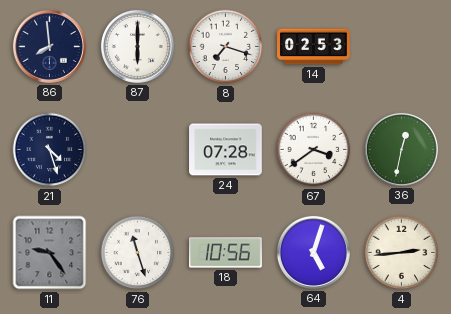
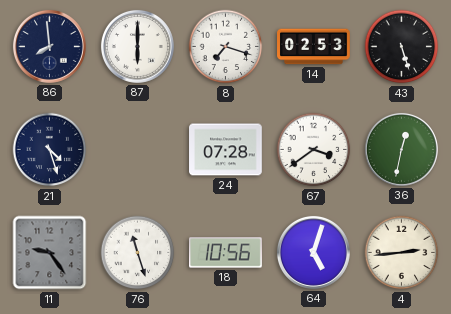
43: none -> 5:27
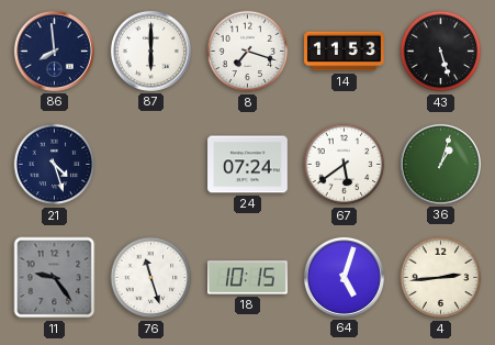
14: 02:53 -> 11:53
24: 07:28 -> 07:24
67: 3:39 -> 5:39
36: 12:32 -> 1:03
18: 10:56 -> 10:15
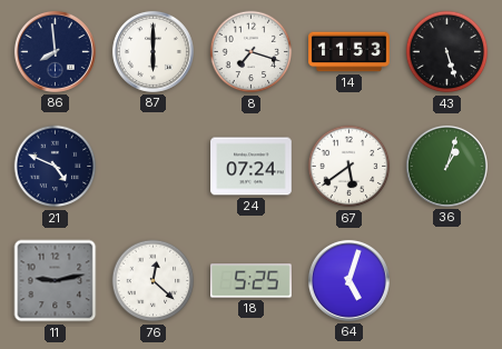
21: 4:27 -> 4:49
11: 9:24 -> 9:13
76: 11:27 -> 12:22
18: 10:15 -> 5:25
4: 2:44 -> none
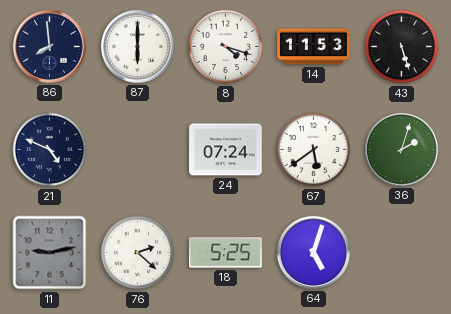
8: 7:18 -> 4:18
36: 1:03 -> 2:03
76: 12:22 -> 2:22
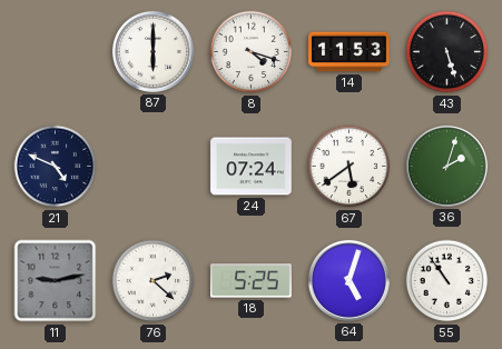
86: 7:59 -> none
55: none -> 10:54
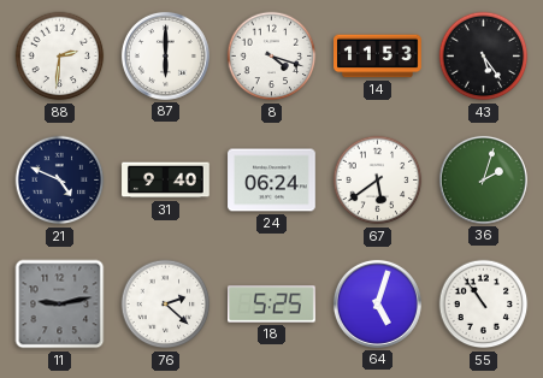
88: none -> 2:31
43: 5:27 -> 5:24
31: none -> 9:40
24: 07:24 -> 06:24
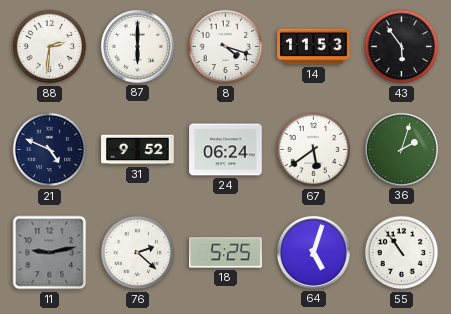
43: 5:24 -> 5:54
31: 9:40 -> 9:52
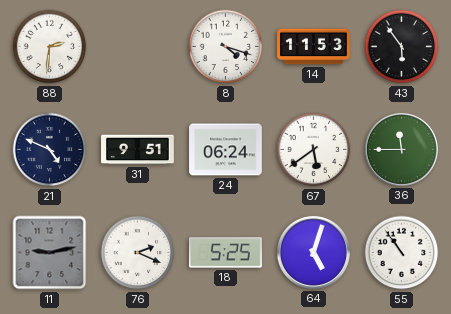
87: 6:00 -> none
31: 9:52 -> 9:51
36: 2:03 -> 11:45
76: 2:22 -> 2:19
